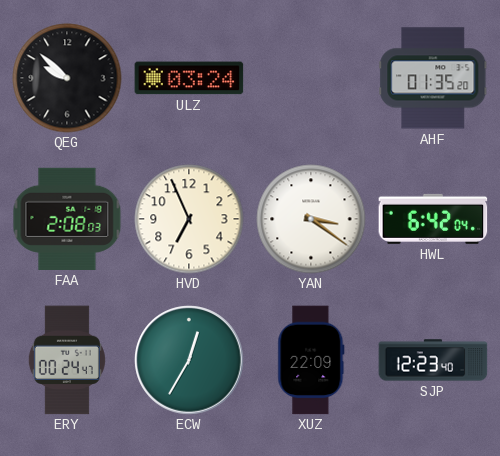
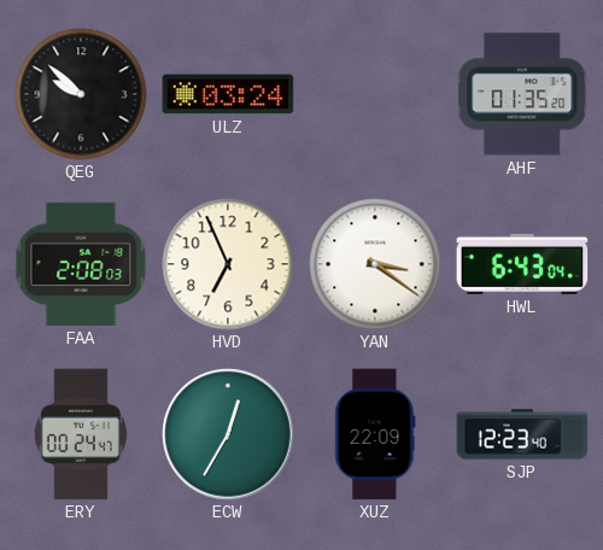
HWL: 6:42 -> 6:43
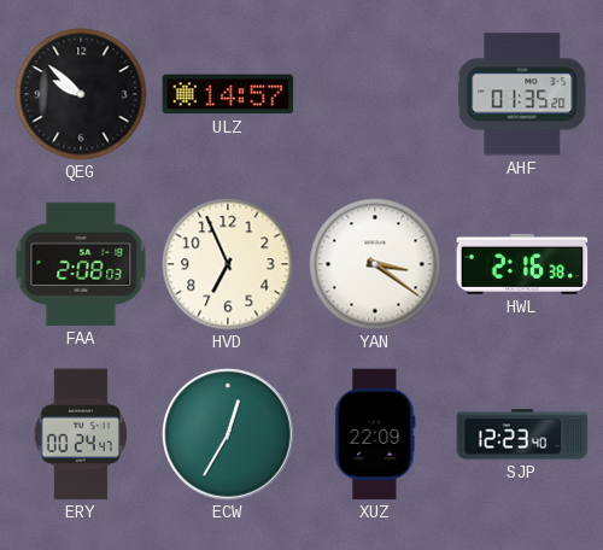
ULZ: 03:24 -> 14:57
HWL: 6:43 -> 2:16
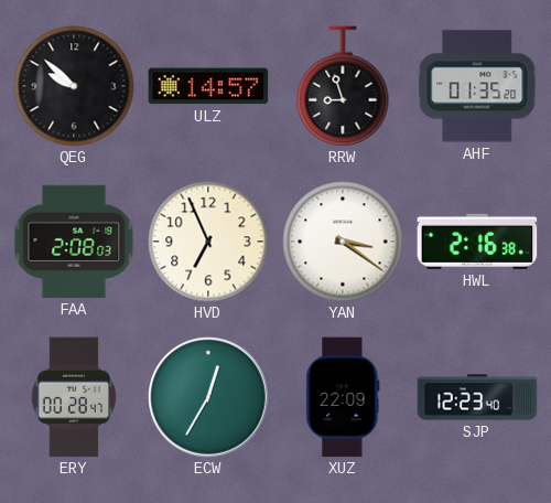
RRW: none -> 8:57
ERY: 00:24 -> 00:28
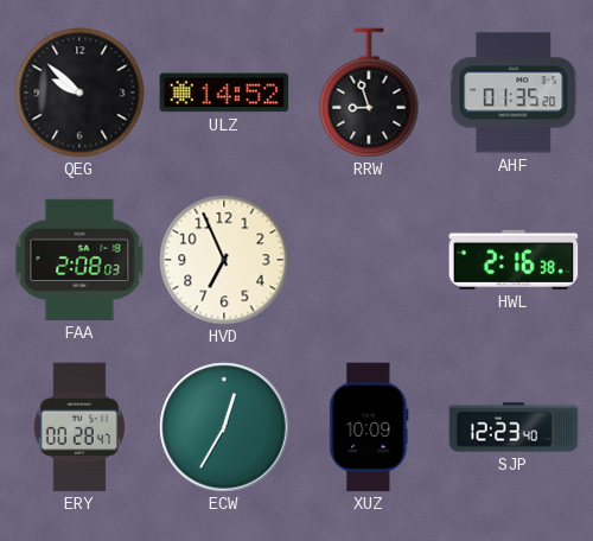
ULZ: 14:57 -> 14:52
YAN: 3:21 -> none
XUZ: 22:09 -> 10:09
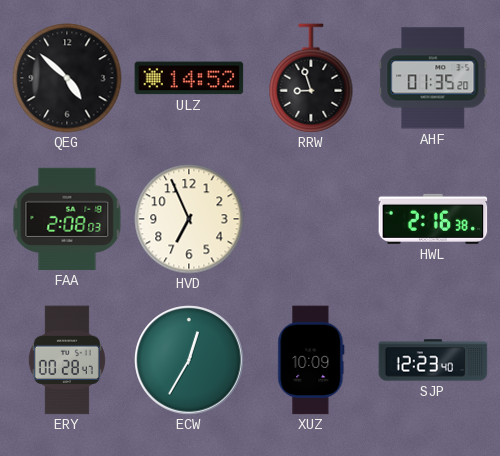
QEG: 9:52 -> 4:52
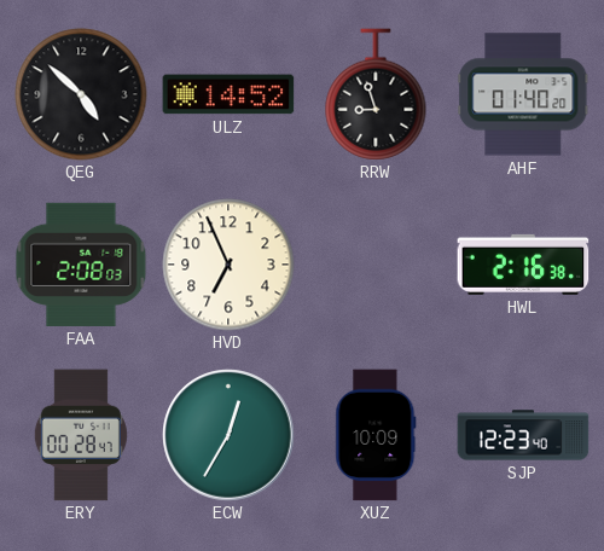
AHF: 01:35 -> 01:40
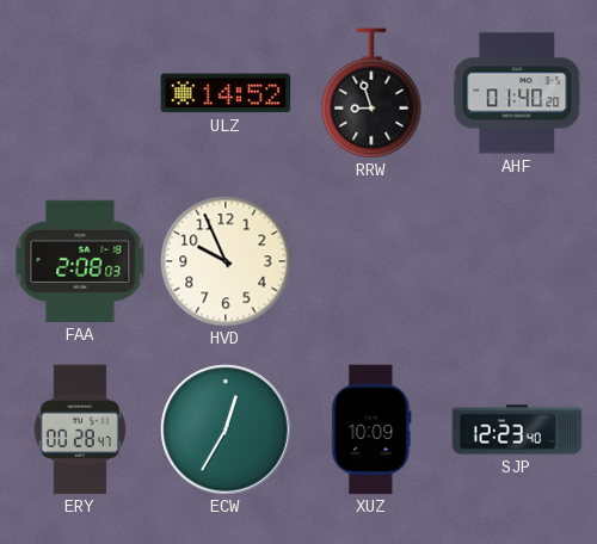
QEG: 4:52 -> none
HVD: 6:56 -> 9:56
HWL: 2:16 -> none
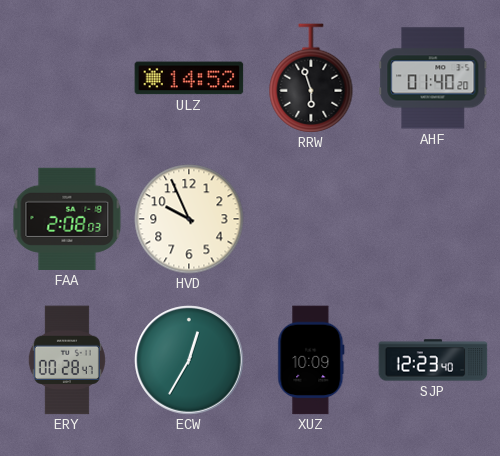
RRW: 8:57 -> 5:57
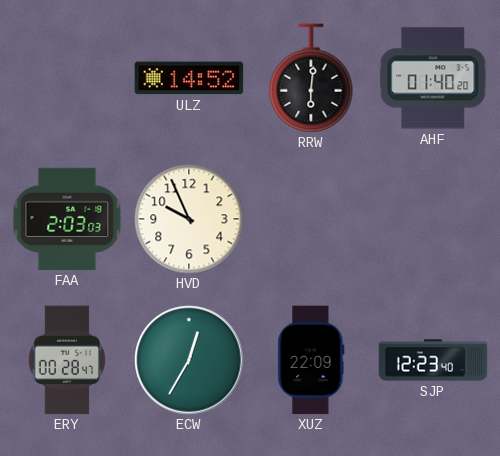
RRW: 5:57 -> 6:01
FAA: 2:08 -> 2:03
XUZ: 10:09 -> 22:09
